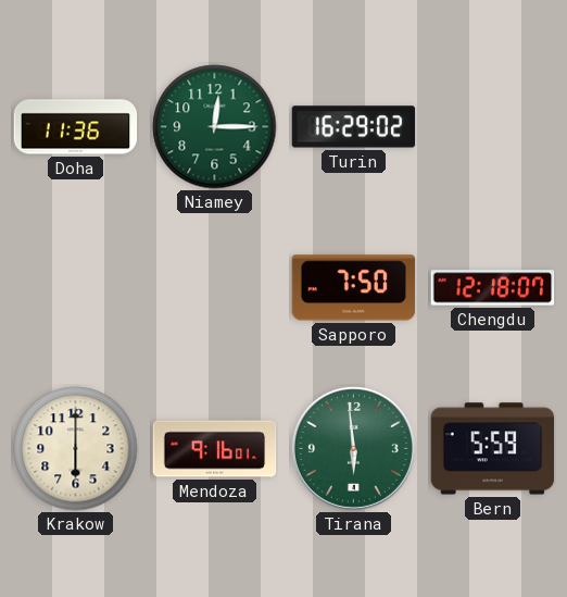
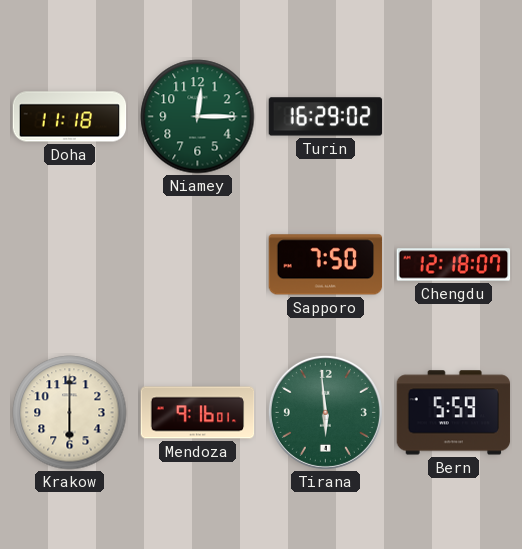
Doha: 11:36 -> 11:18
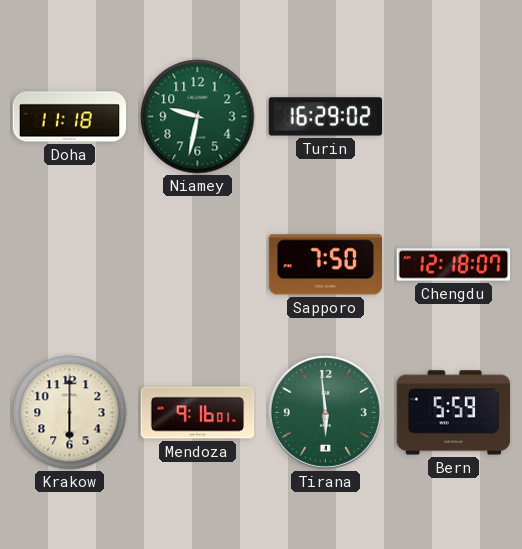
Niamey: 12:15 -> 9:32
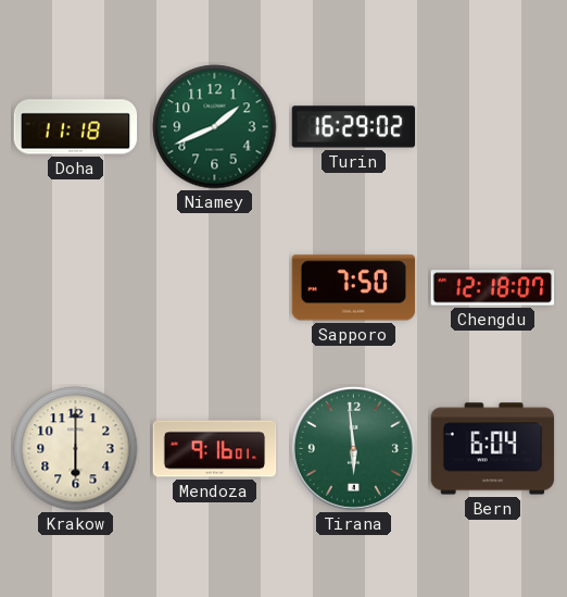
Niamey: 9:32 -> 1:41
Bern: 5:59 -> 6:04
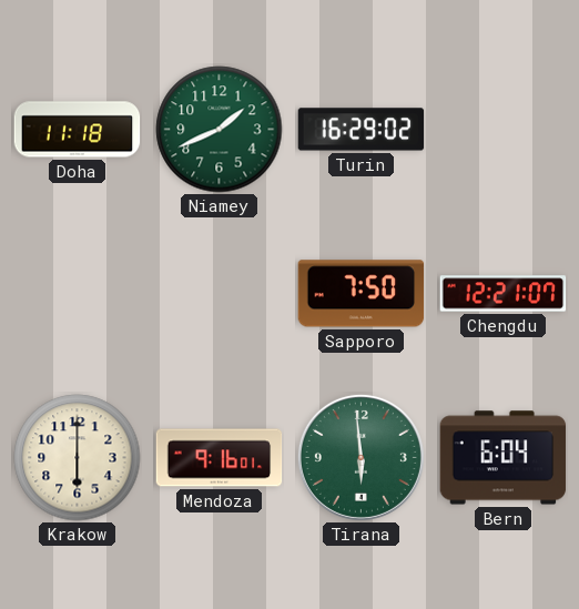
Chengdu: 12:18 -> 12:21
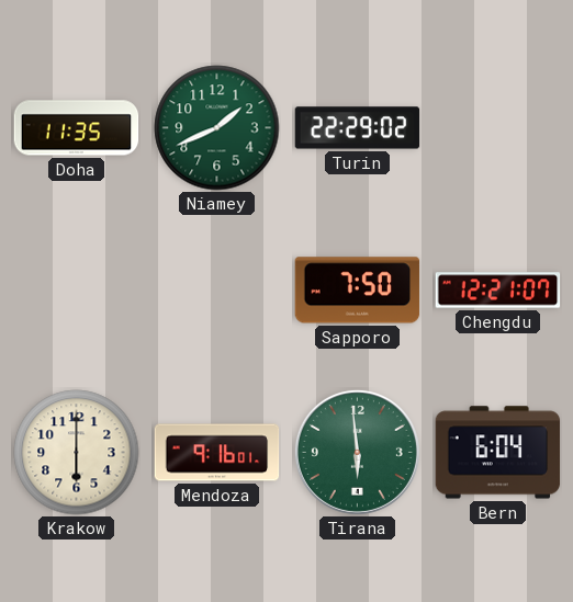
Doha: 11:18 -> 11:35
Turin: 16:29 -> 22:29
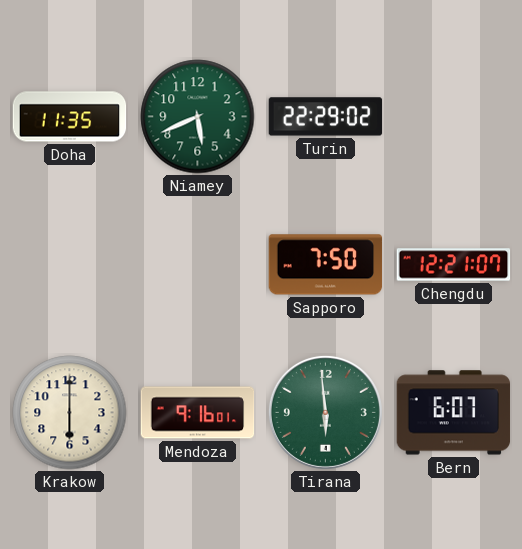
Niamey: 1:41 -> 5:41
Bern: 6:04 -> 6:07
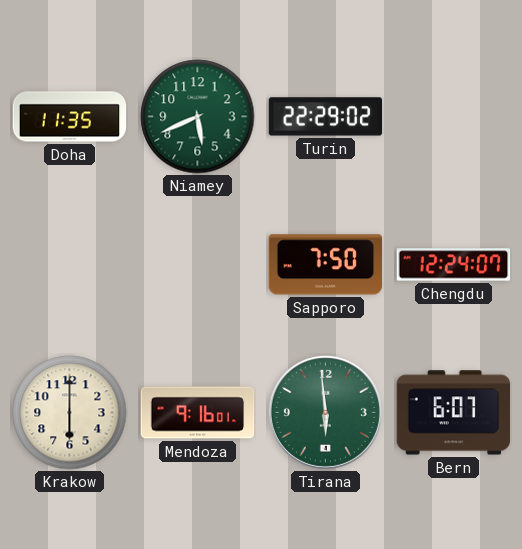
Chengdu: 12:21 -> 12:24
